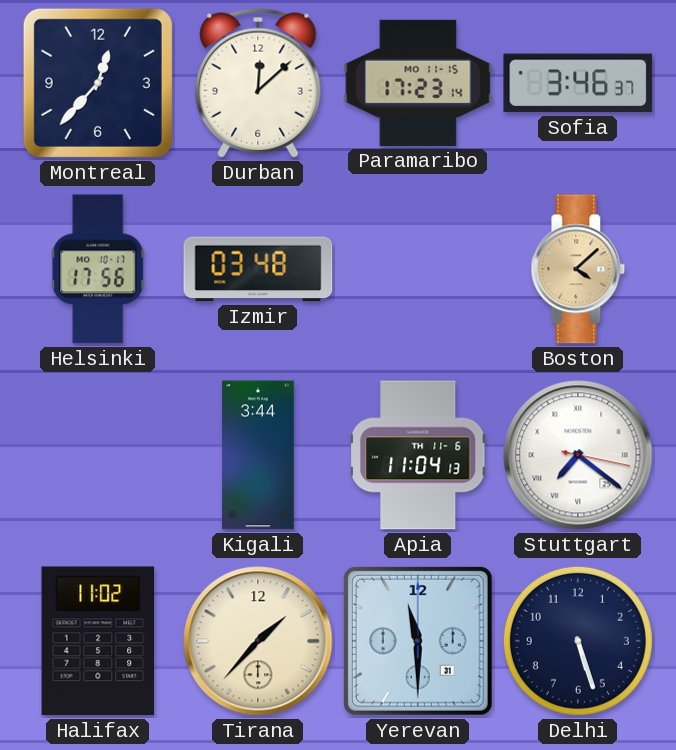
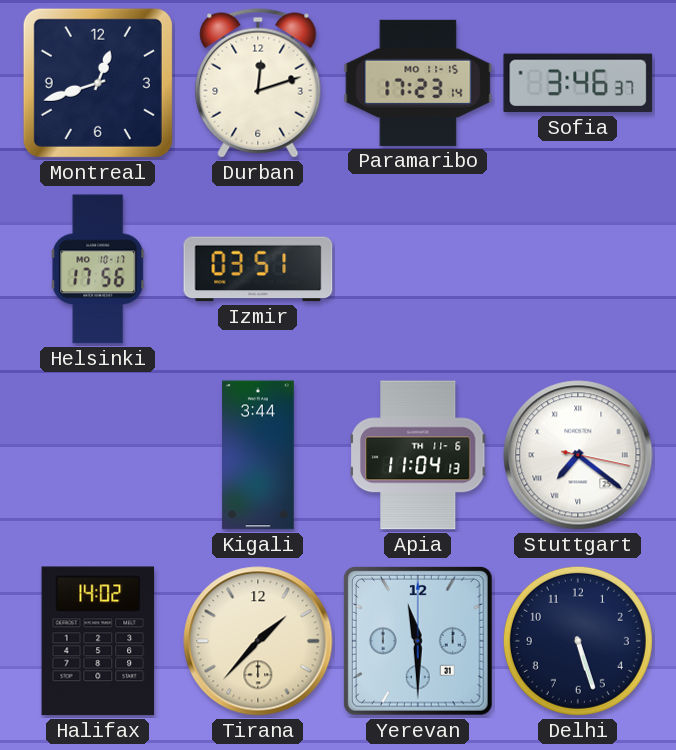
Montreal: 12:37 -> 12:42
Durban: 12:08 -> 12:12
Izmir: 03:48 -> 03:51
Boston: 4:08 -> none
Halifax: 11:02 -> 14:02
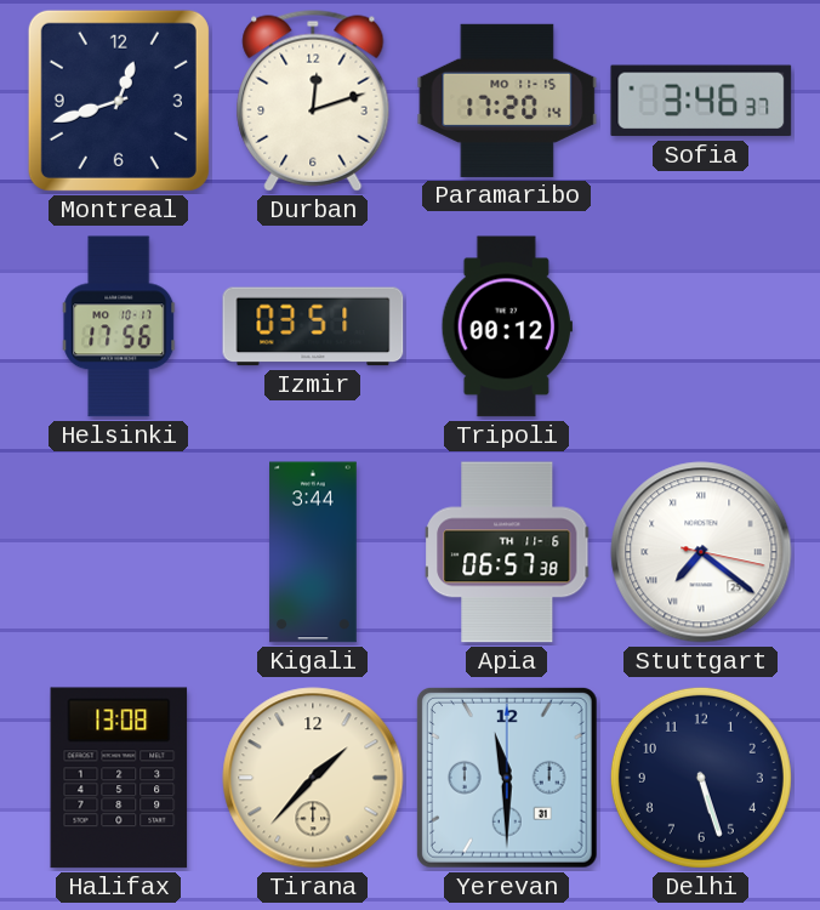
Paramaribo: 17:23 -> 17:20
Tripoli: none -> 00:12
Apia: 11:04 -> 06:57
Halifax: 14:02 -> 13:08
